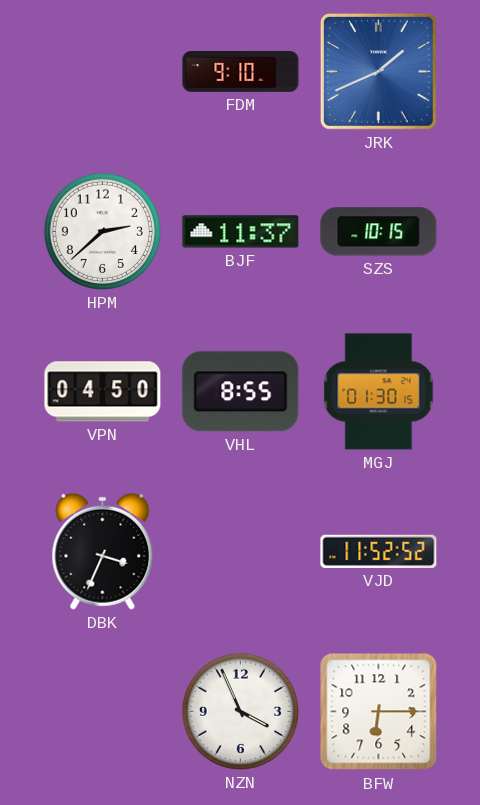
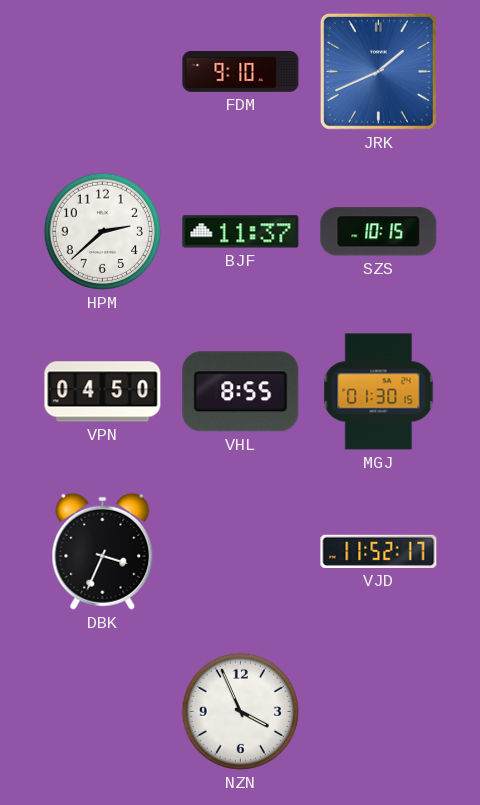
VJD: 11:52:52 -> 11:52:17
BFW: 6:15 -> none
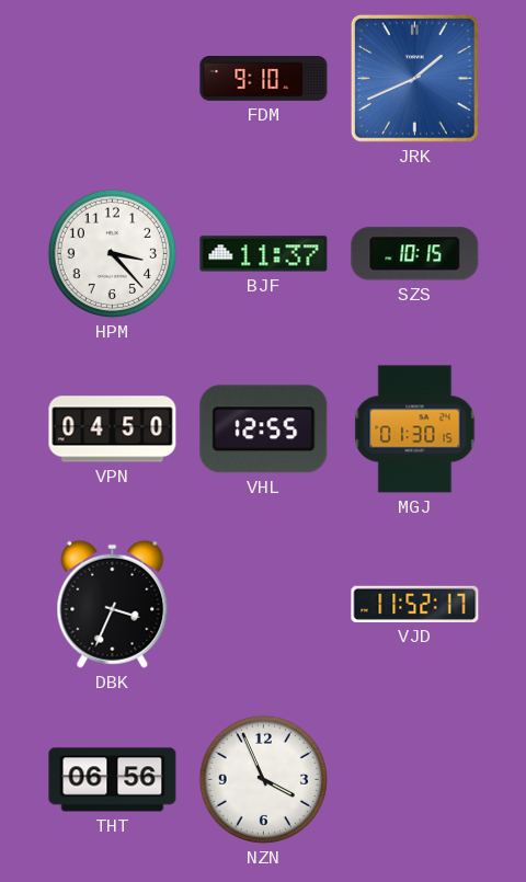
HPM: 2:38 -> 3:23
VHL: 8:55 -> 12:55
THT: none -> 06:56
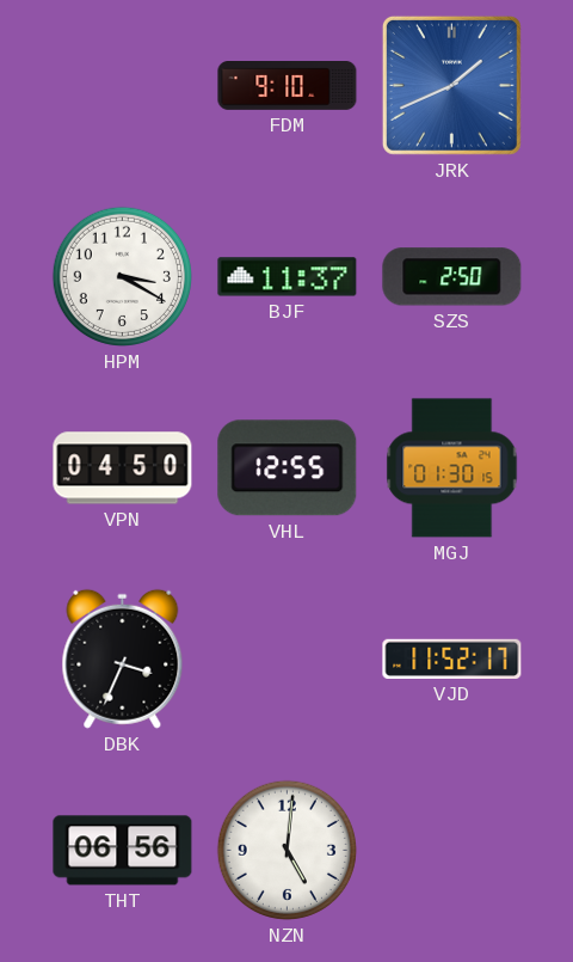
HPM: 3:23 -> 3:20
SZS: 10:15 -> 2:50
NZN: 3:56 -> 5:01
